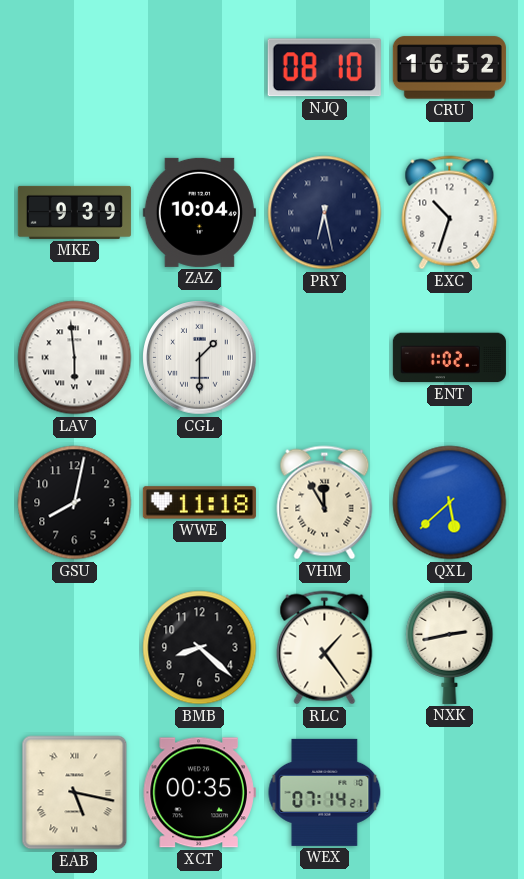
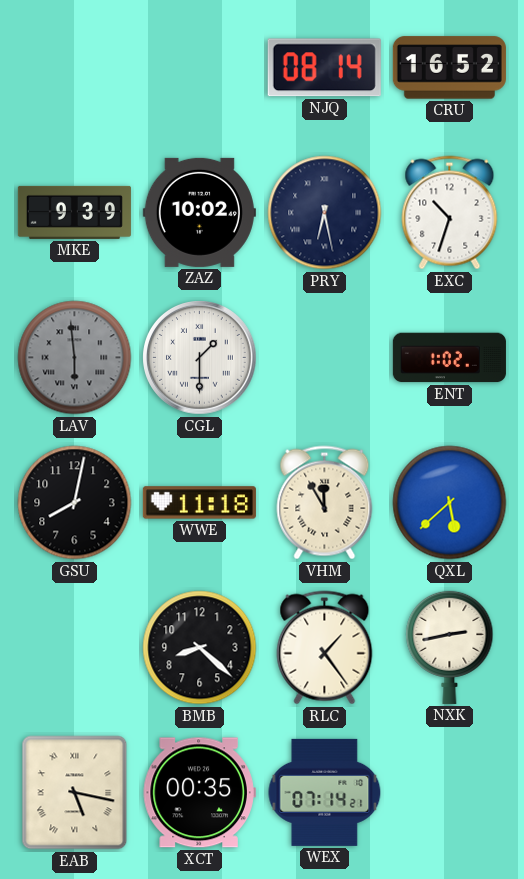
NJQ: 08:10 -> 08:14
ZAZ: 10:04 -> 10:02
LAV dial: white -> grey
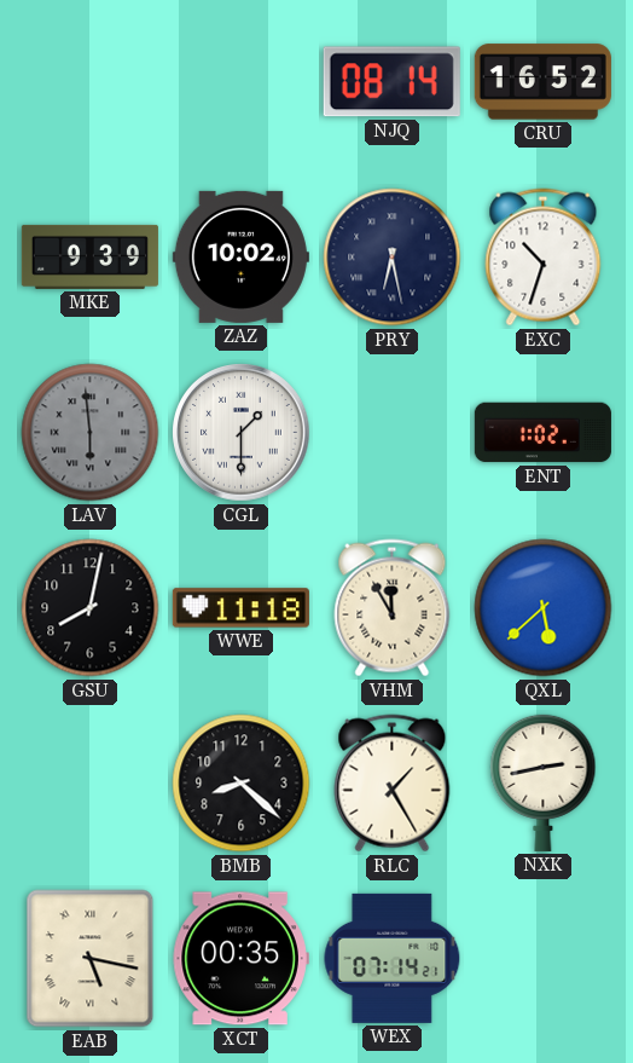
RLC: 1:24 -> 1:25
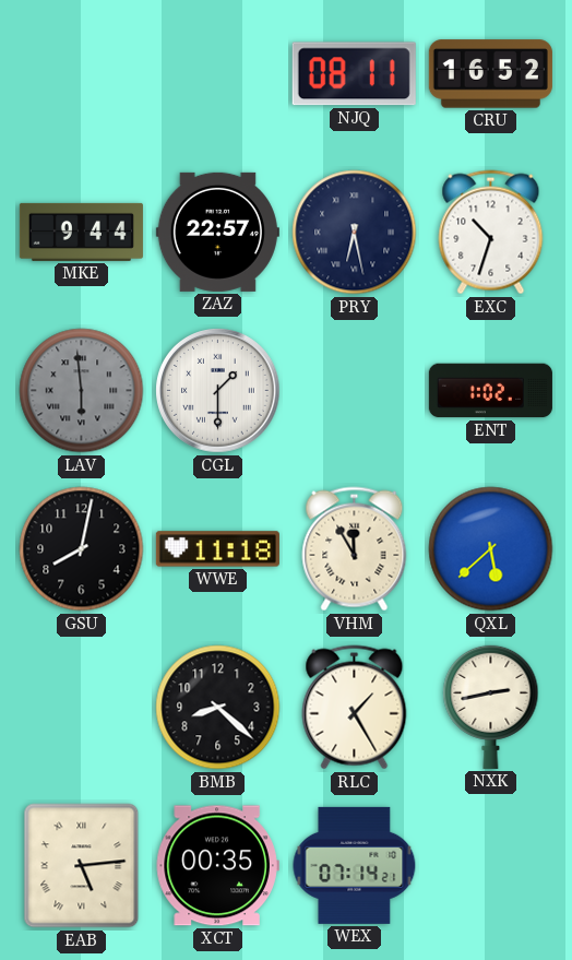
NJQ: 08:14 -> 08:11
MKE: 9:39 -> 9:44
ZAZ: 10:02 -> 22:57
EAB: 5:17 -> 5:14
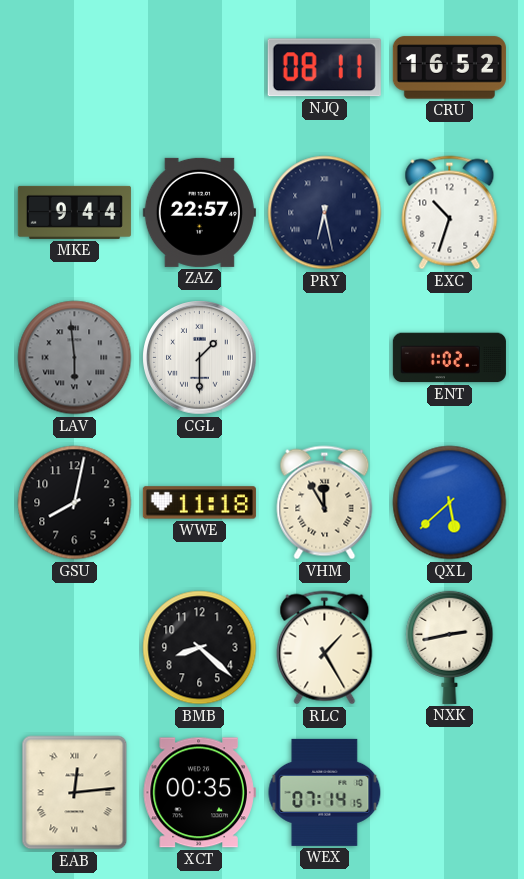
EAB: 5:14 -> 12:14
WEX: 07:14:21 -> 07:14:15
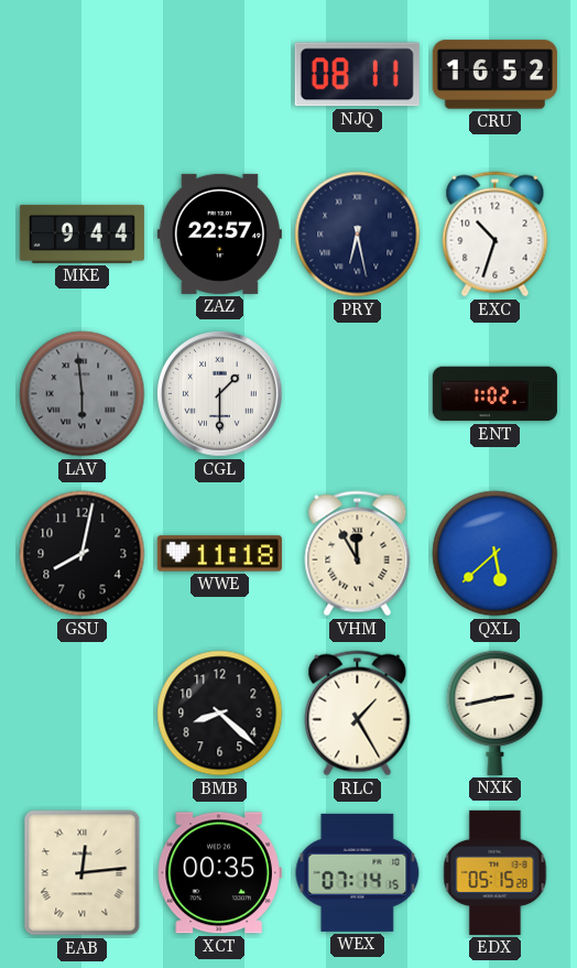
EDX: none -> 05:15
